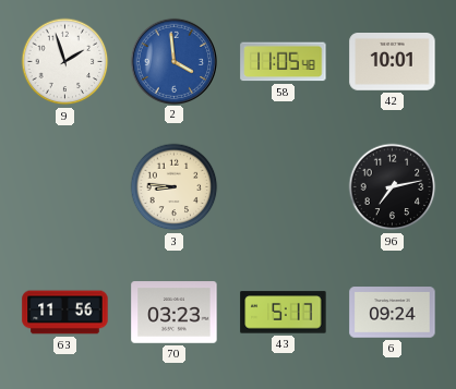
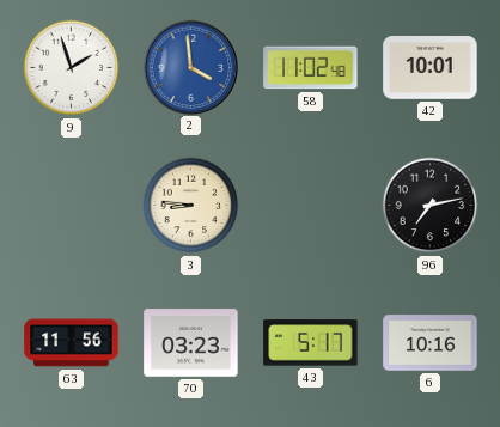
58: 11:05 -> 11:02
6: 09:24 -> 10:16
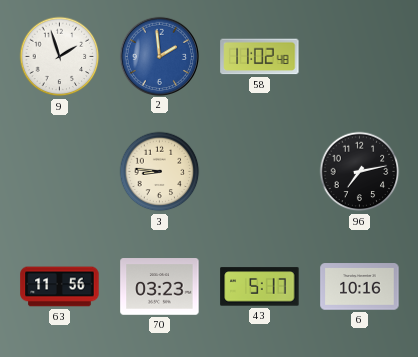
2: 3:59 -> 1:59
42: 10:01 -> none
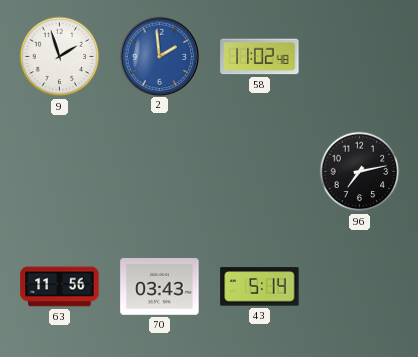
3: 8:46 -> none
70: 03:23 -> 03:43
43: 5:17 -> 5:14
6: 10:16 -> none
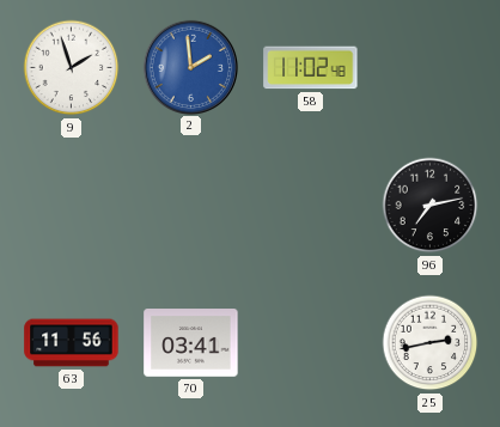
70: 03:43 -> 03:41
43: 5:14 -> none
25: none -> 2:43
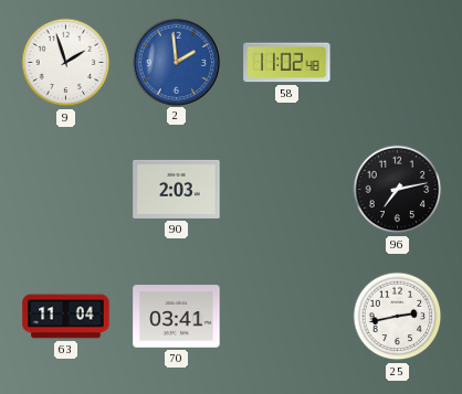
90: none -> 2:03
63: 11:56 -> 11:04
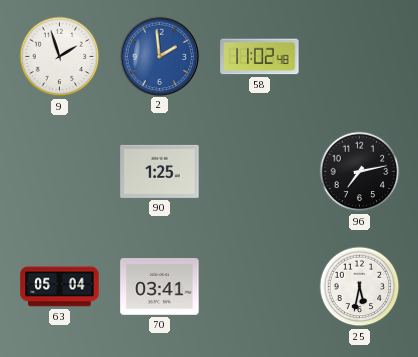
90: 2:03 -> 1:25
63: 11:04 -> 05:04
25: 2:43 -> 5:32
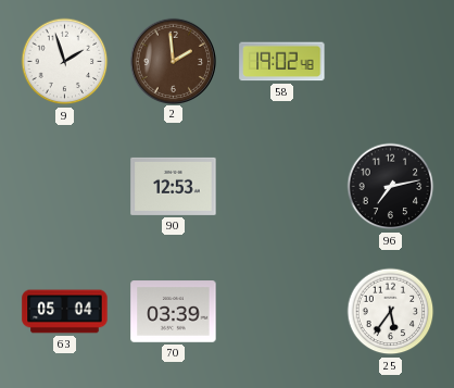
2 dial: blue -> brown
58: 11:02 -> 19:02
90: 1:25 -> 12:53
70: 03:41 -> 03:39
25: 5:32 -> 5:36
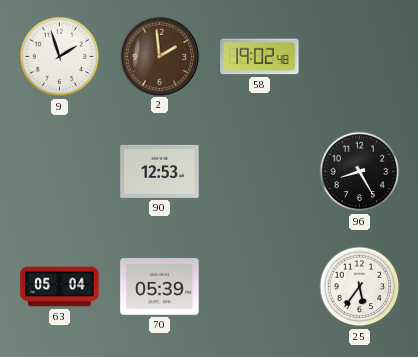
96: 7:13 -> 8:25
70: 03:39 -> 05:39
